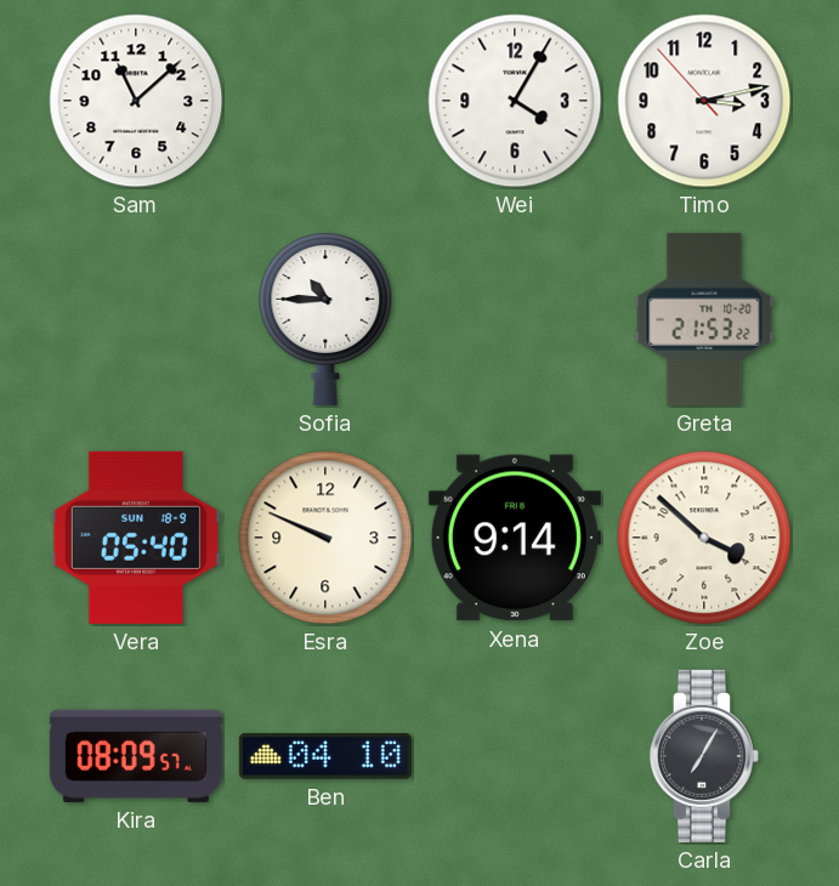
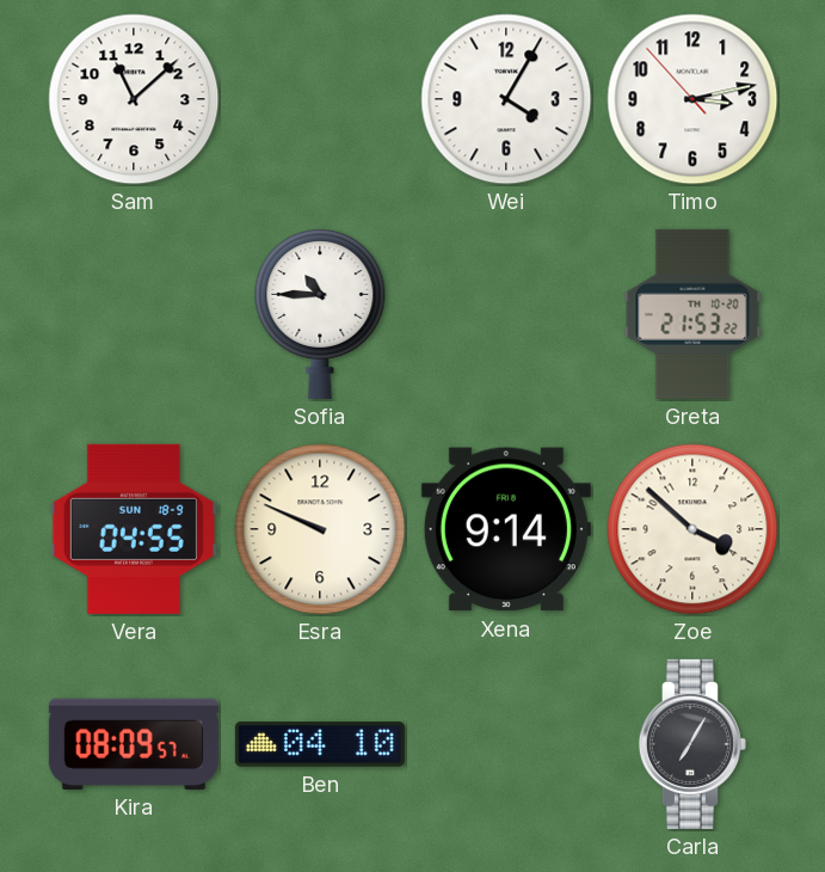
Vera: 05:40 -> 04:55
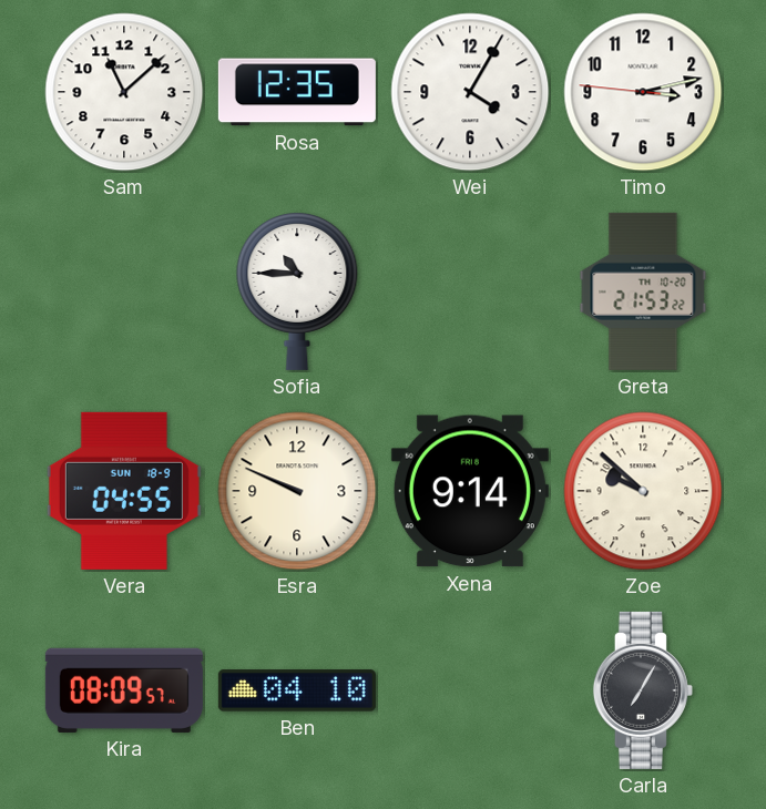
Rosa: none -> 12:35
Timo: 3:12:53 -> 3:12:46
Zoe: 3:52 -> 9:52
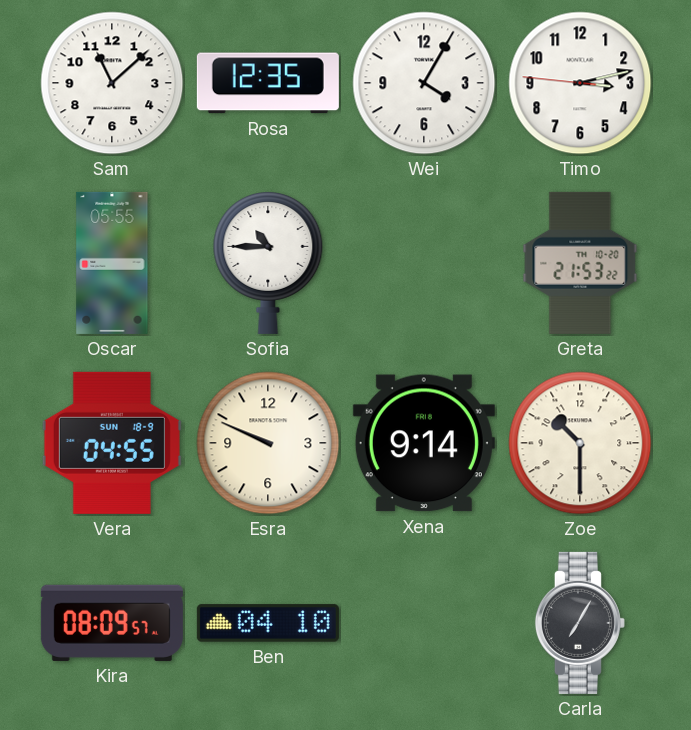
Oscar: none -> 05:55
Zoe: 9:52 -> 10:30
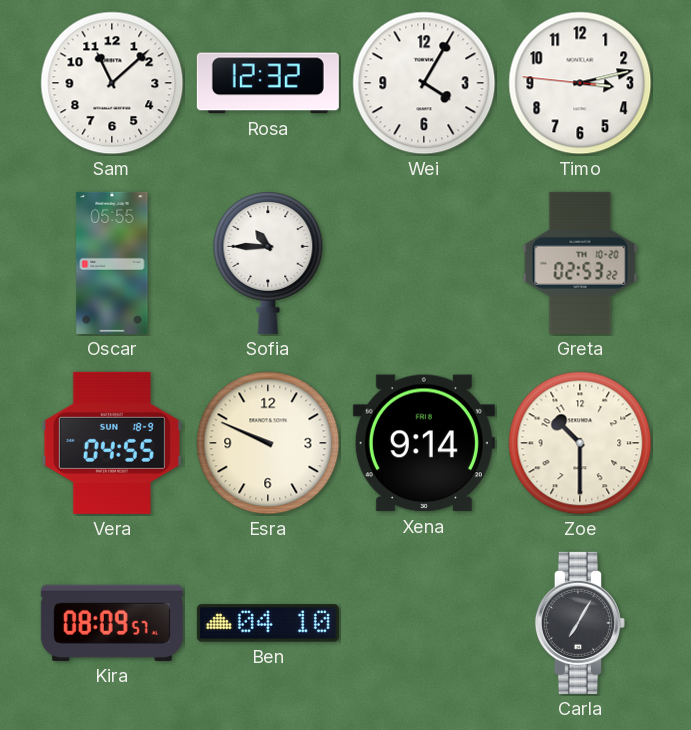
Rosa: 12:35 -> 12:32
Greta: 21:53 -> 02:53
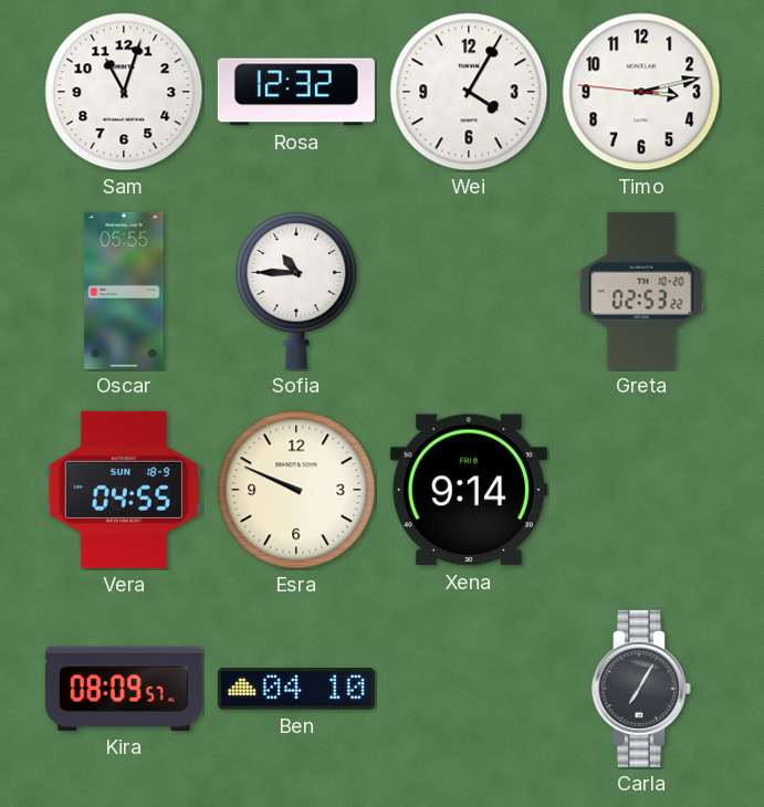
Sam: 11:08 -> 11:03
Zoe: 10:30 -> none
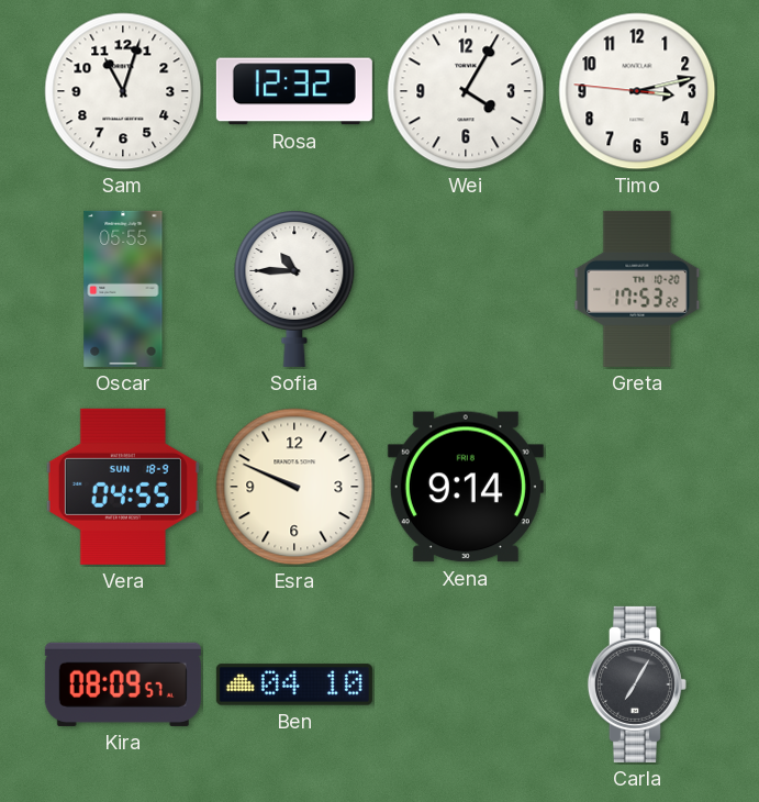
Greta: 02:53 -> 17:53
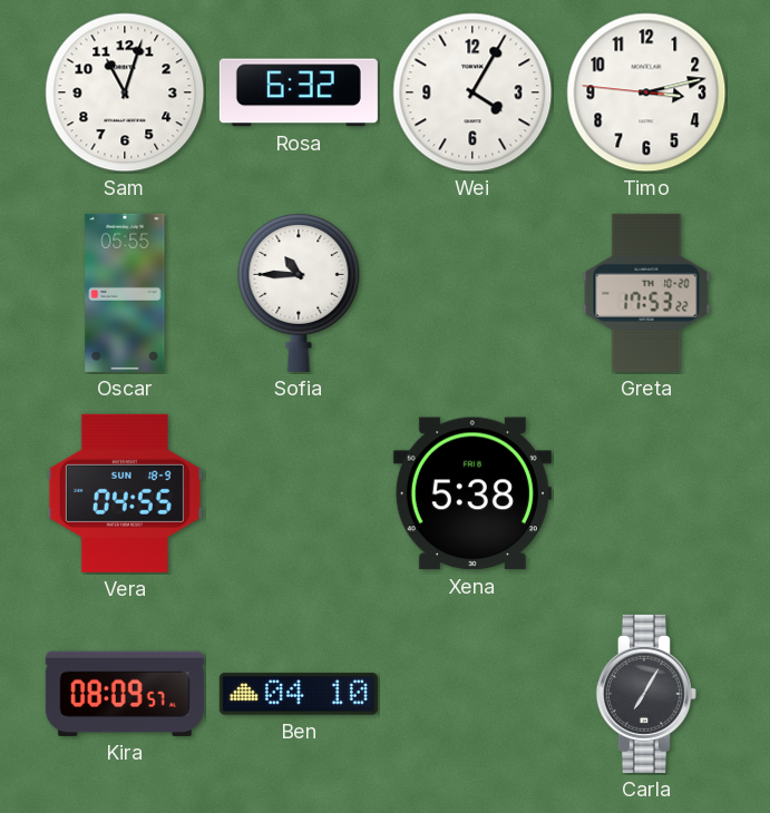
Rosa: 12:32 -> 6:32
Esra: 9:49 -> none
Xena: 9:14 -> 5:38
